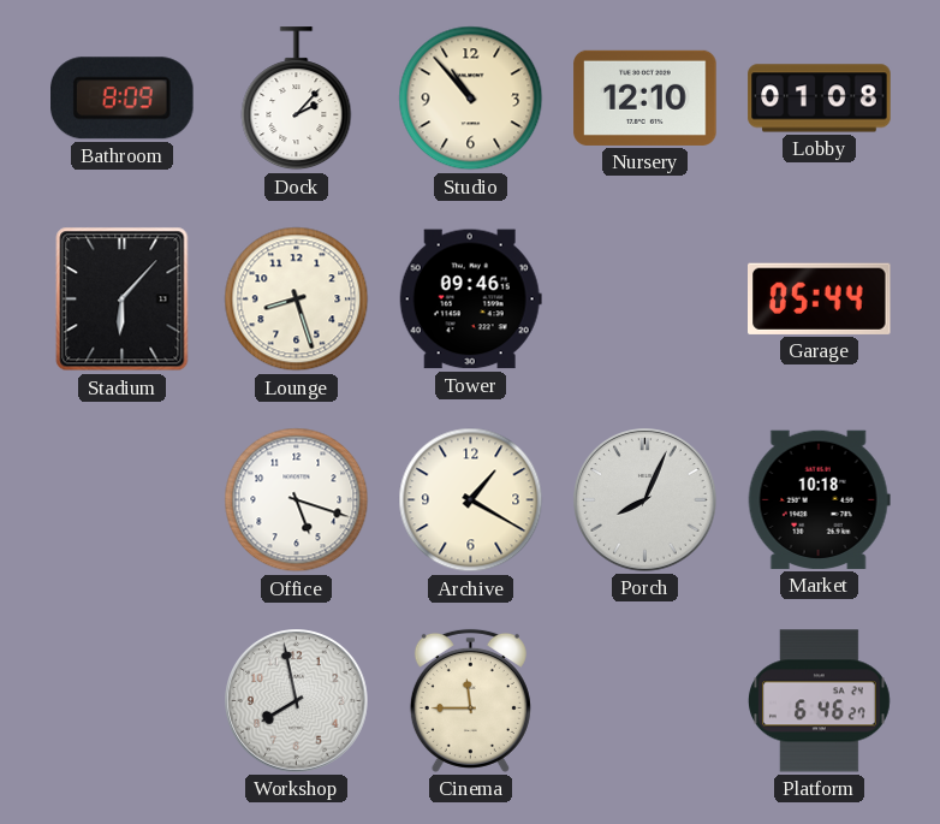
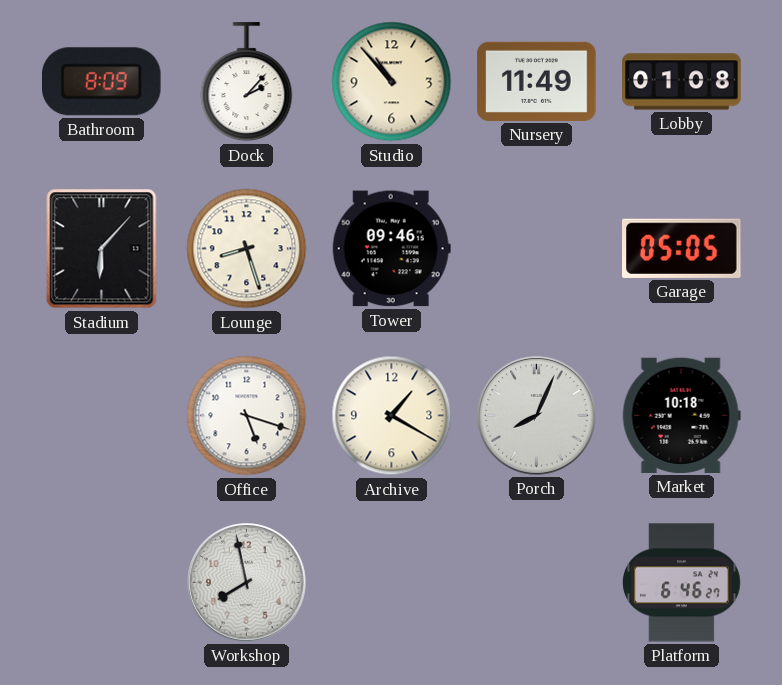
Nursery: 12:10 -> 11:49
Garage: 05:44 -> 05:05
Cinema: 11:45 -> none
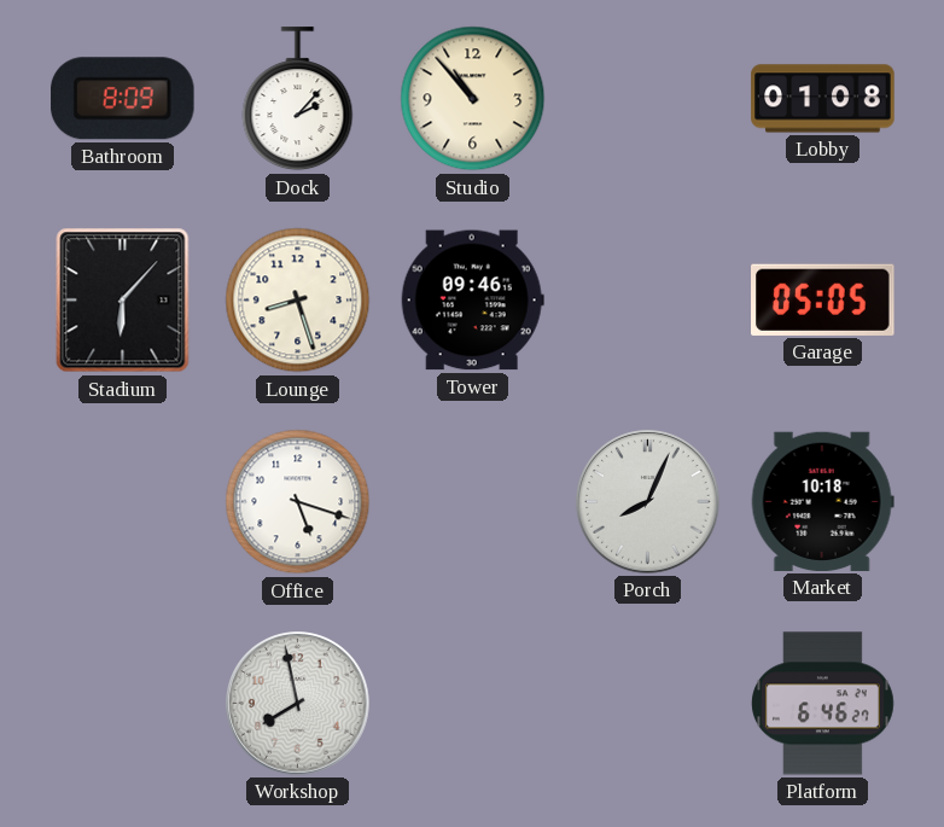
Nursery: 11:49 -> none
Archive: 1:20 -> none
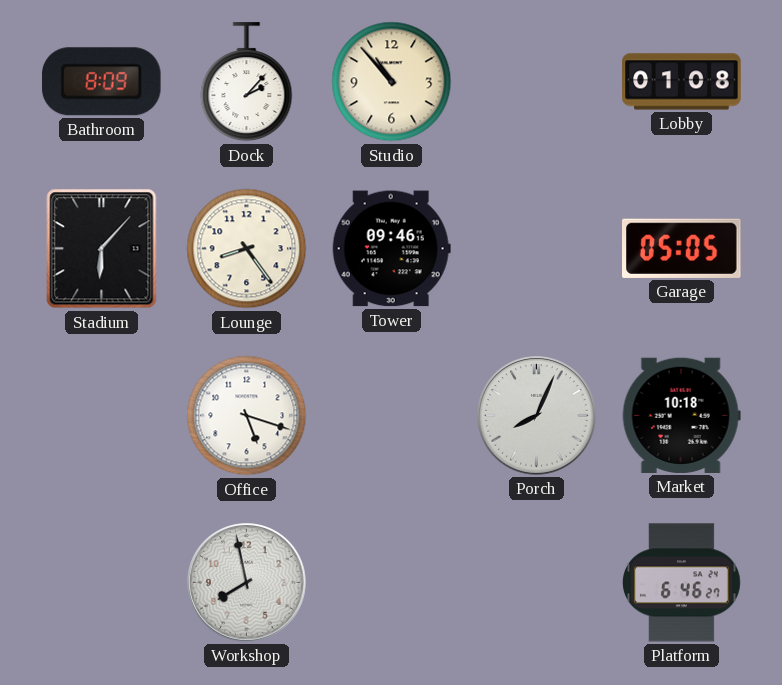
Lounge: 8:27 -> 8:24
